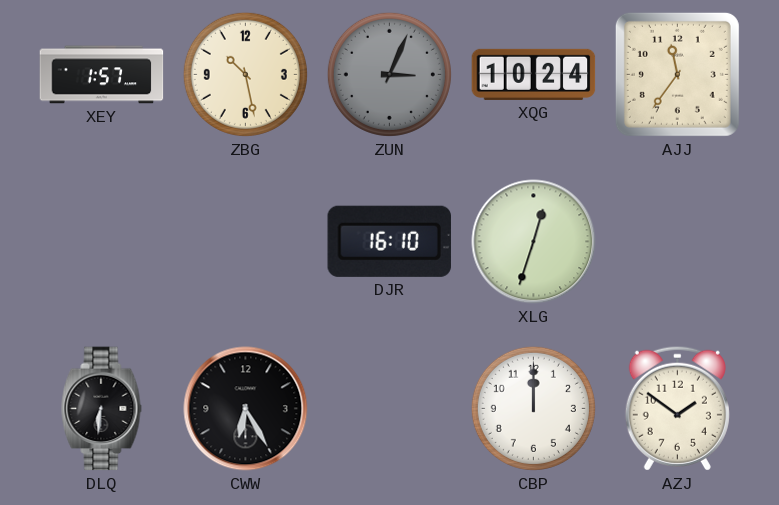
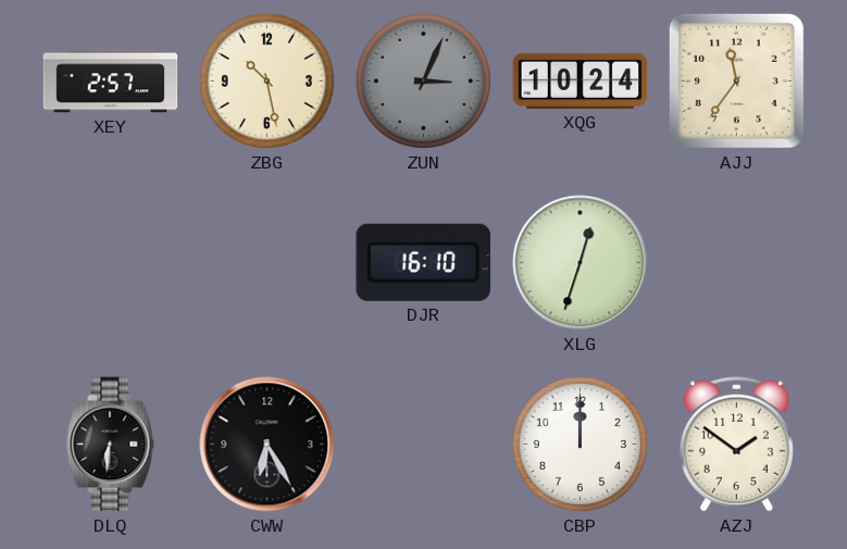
XEY: 1:57 -> 2:57
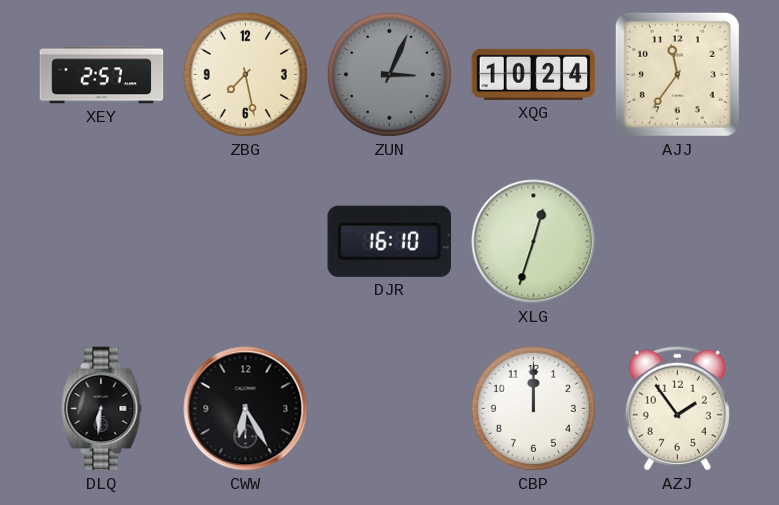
ZBG: 10:28 -> 7:28
AZJ: 1:51 -> 1:54
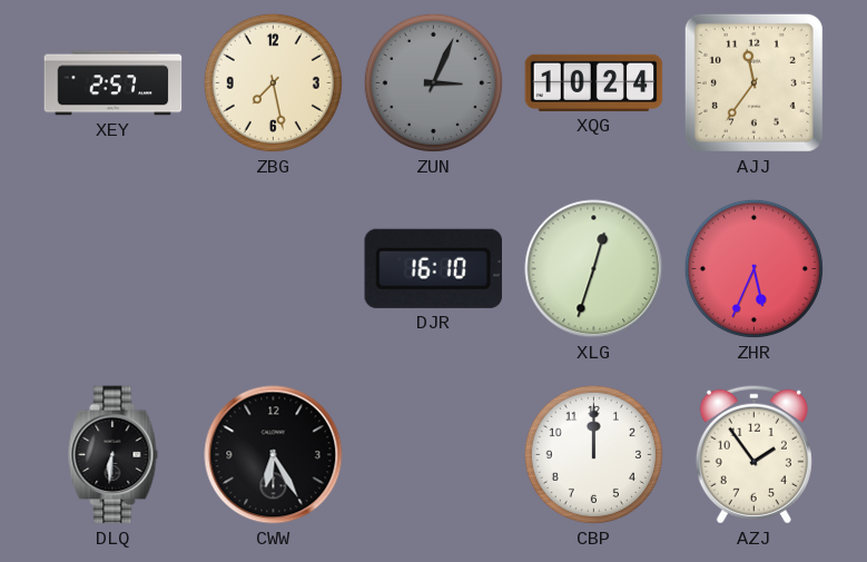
ZHR: none -> 5:34
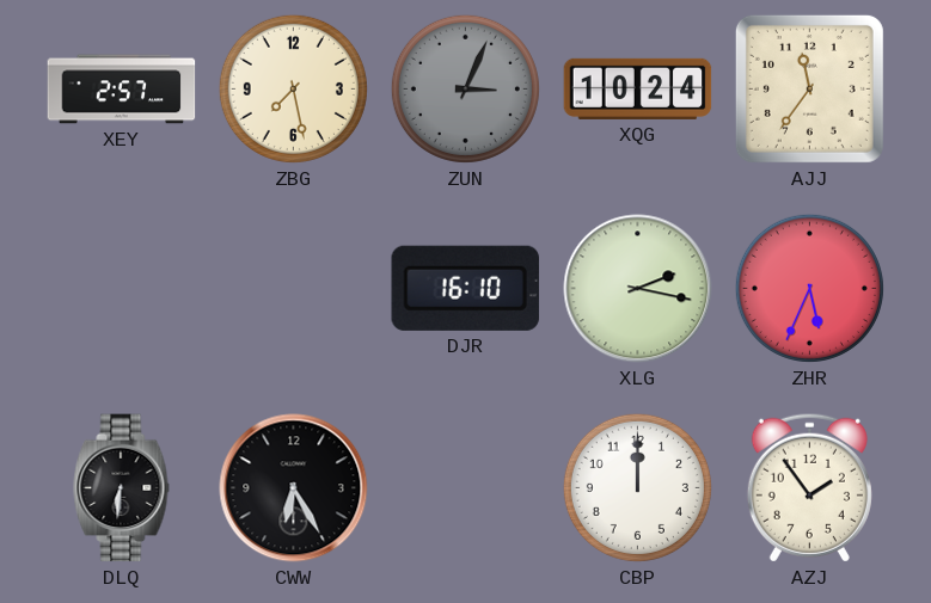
XLG: 12:33 -> 2:17
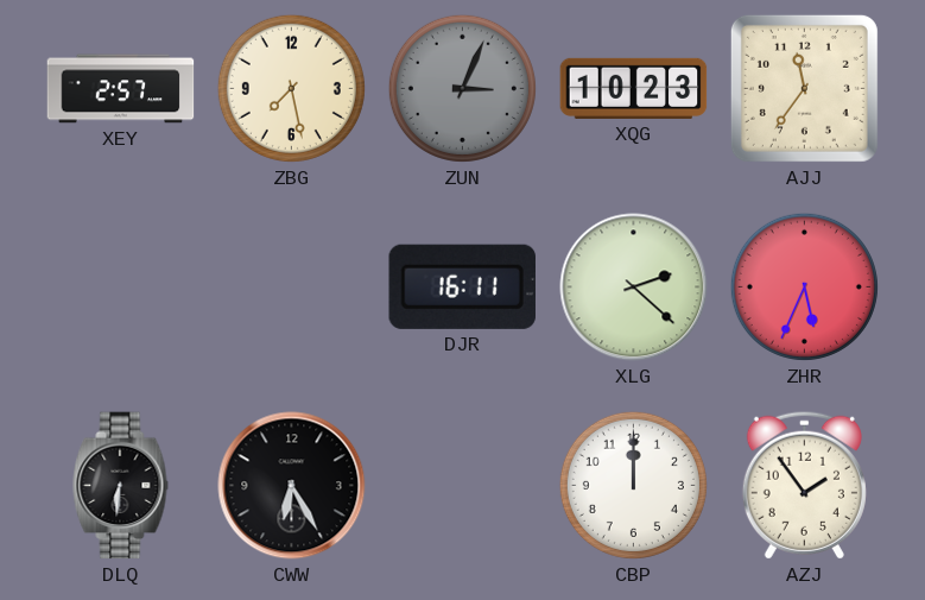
XQG: 10:24 -> 10:23
DJR: 16:10 -> 16:11
XLG: 2:17 -> 2:22
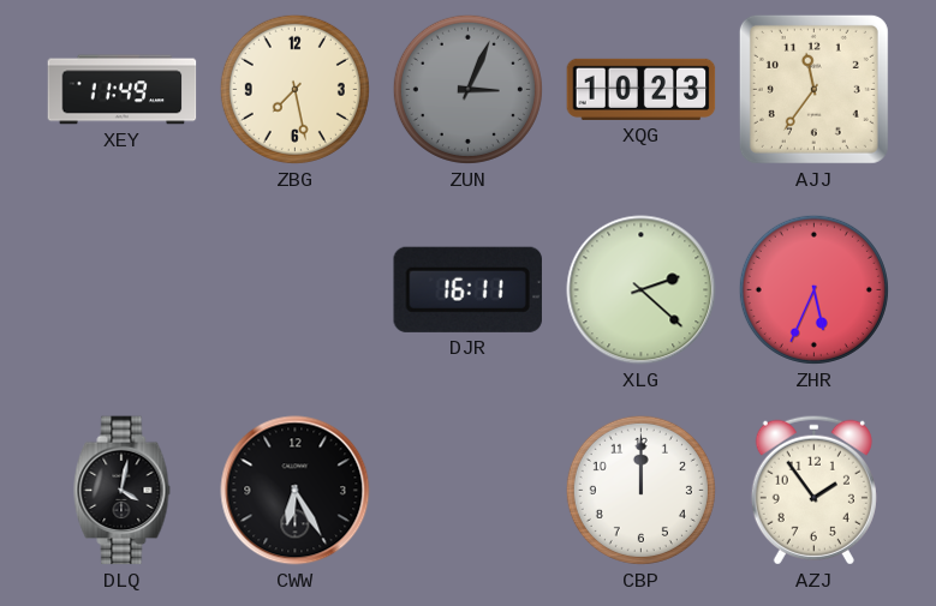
XEY: 2:57 -> 11:49
DLQ: 6:31 -> 4:02
